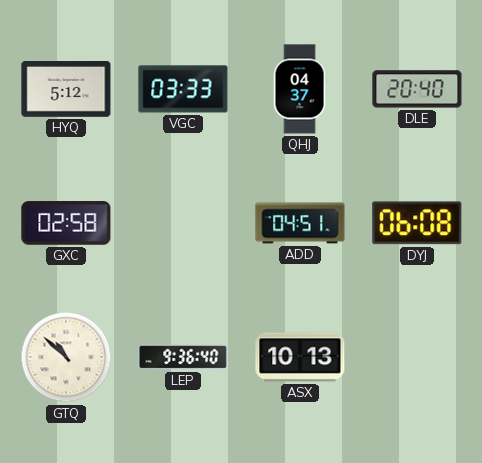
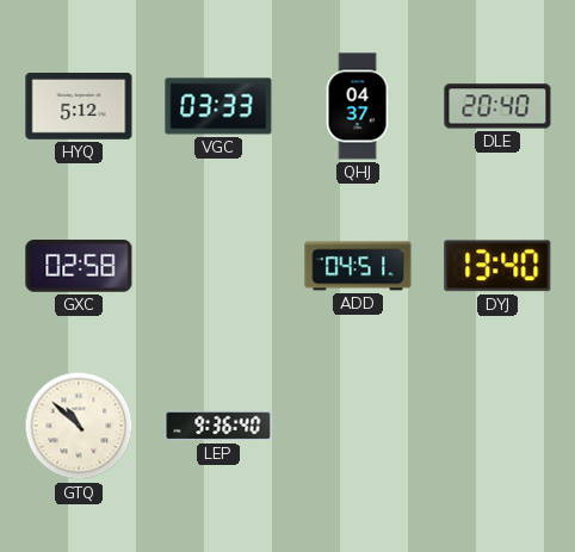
DYJ: 06:08 -> 13:40
ASX: 10:13 -> none
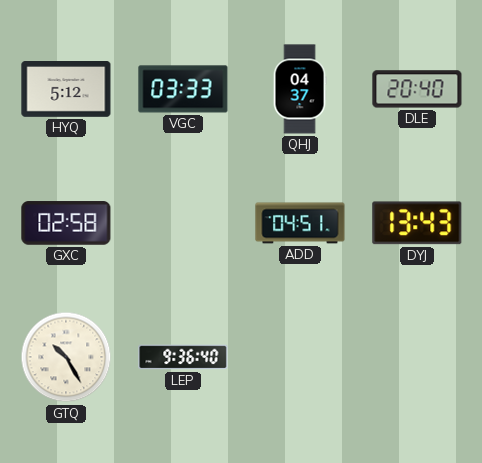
DYJ: 13:40 -> 13:43
GTQ: 10:52 -> 10:25
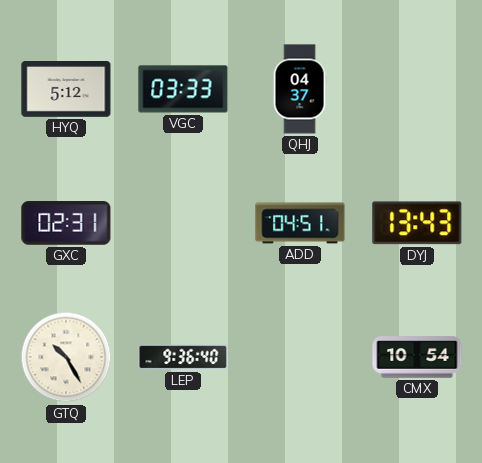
DLE: 20:40 -> none
GXC: 02:58 -> 02:31
CMX: none -> 10:54
